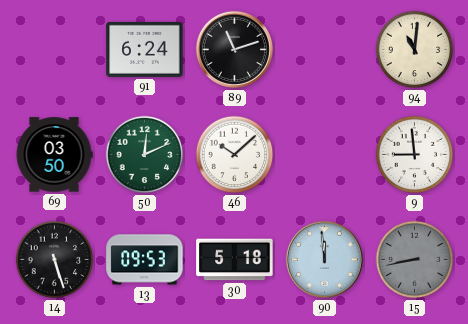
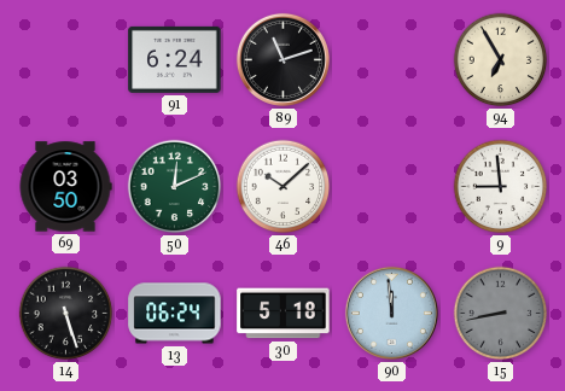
94: 11:01 -> 6:55
13: 09:53 -> 06:24
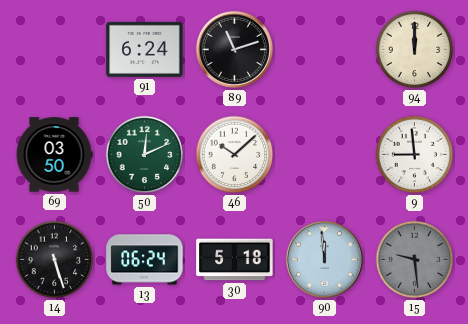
94: 6:55 -> 12:00
15: 8:43 -> 9:29
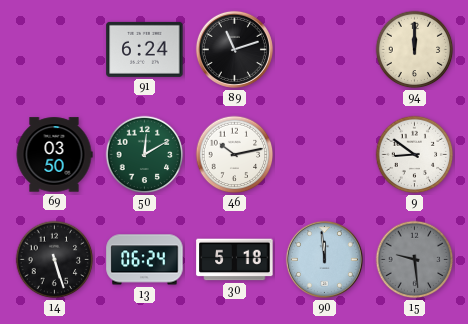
50: 12:11 -> 12:10
46: 10:08 -> 10:13
9: 8:59 -> 8:51
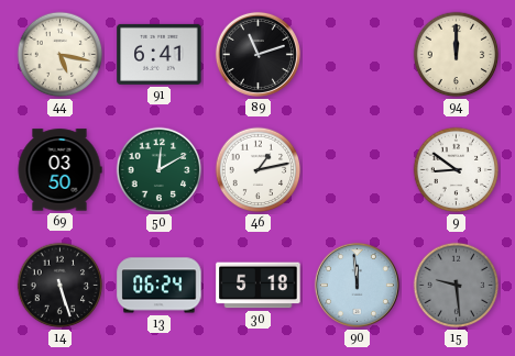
44: none -> 5:17
91: 6:24 -> 6:41
46: 10:13 -> 1:13
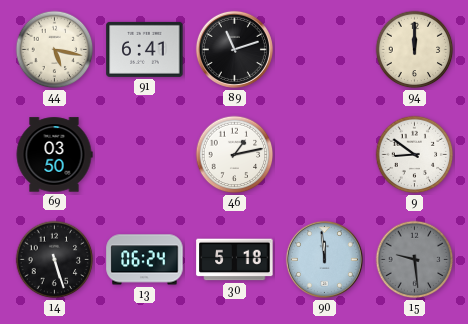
50: 12:10 -> none
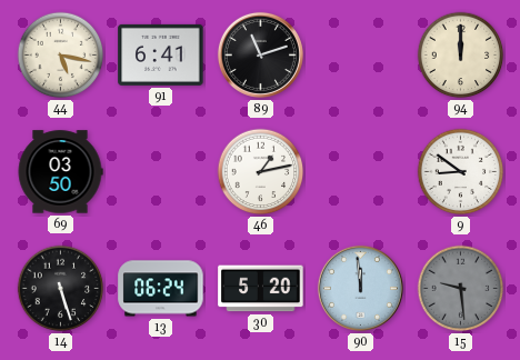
30: 5:18 -> 5:20
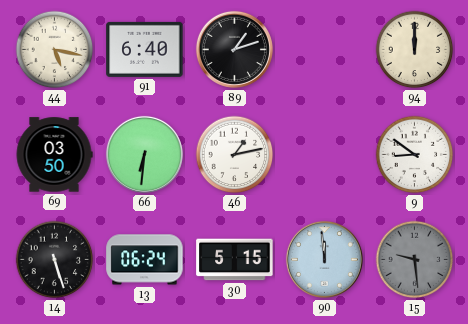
91: 6:41 -> 6:40
89: 11:12 -> 1:12
66: none -> 6:31
30: 5:20 -> 5:15
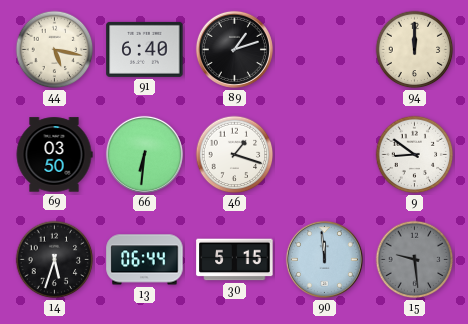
46: 1:13 -> 1:18
14: 5:27 -> 5:33
13: 06:24 -> 06:44
